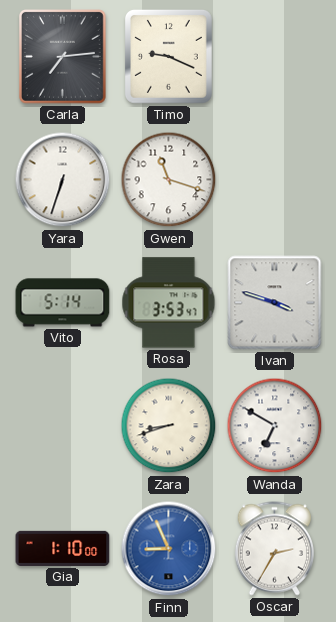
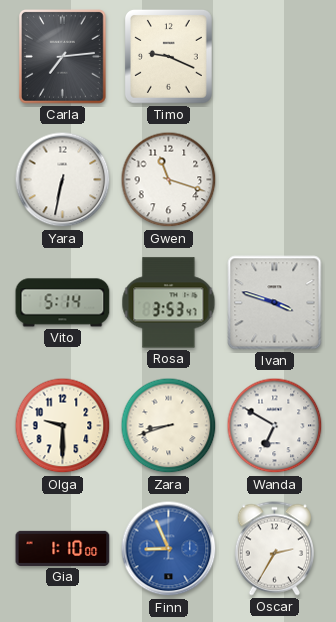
Yara: 6:33 -> 6:32
Olga: none -> 9:30
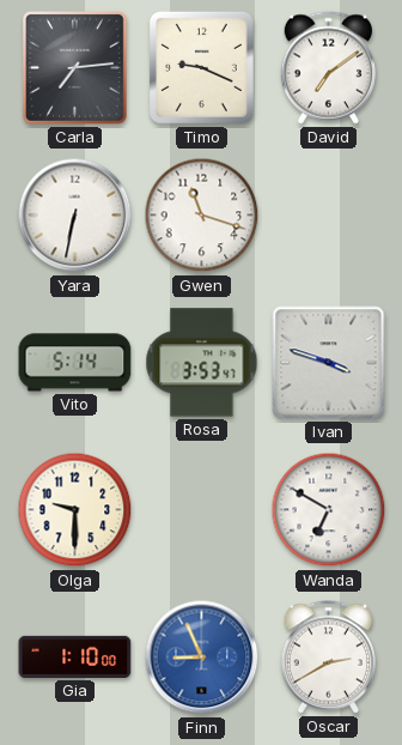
David: none -> 7:09
Zara: 8:42 -> none
Oscar: 2:35 -> 2:40
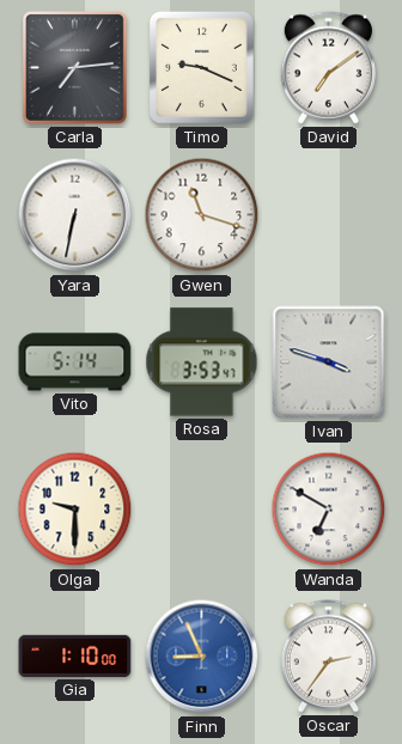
Oscar: 2:40 -> 2:36
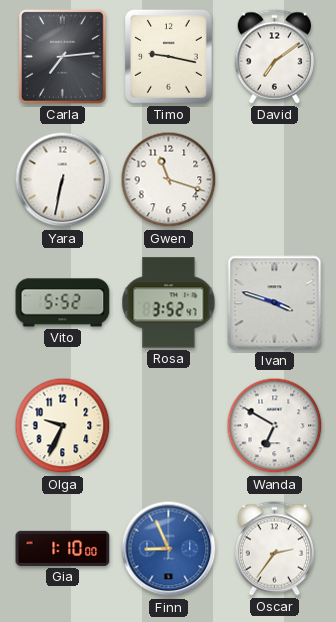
Timo: 9:19 -> 9:17
Vito: 5:14 -> 5:52
Rosa: 3:53 -> 3:52
Olga: 9:30 -> 9:34
